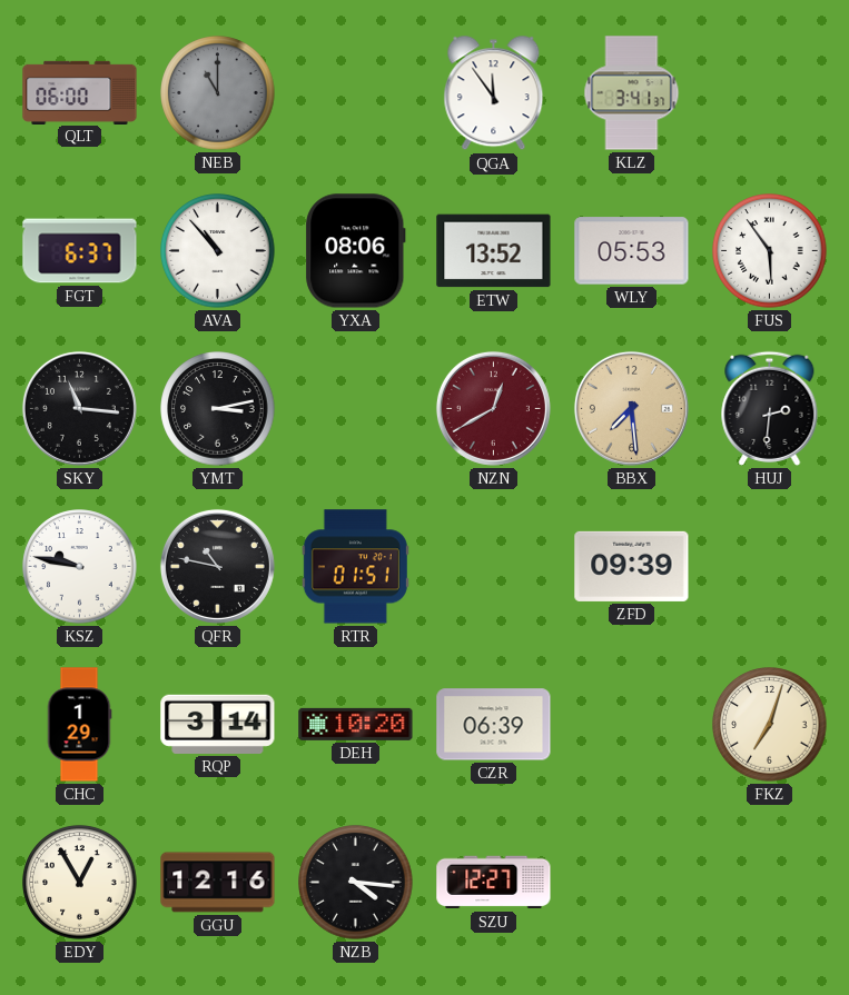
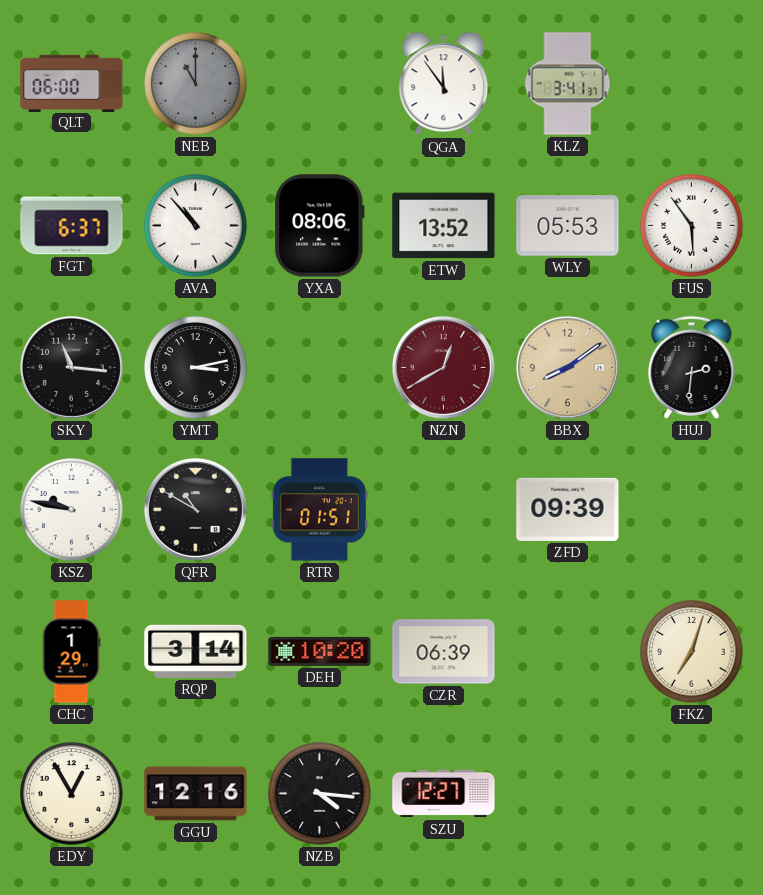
BBX: 7:29 -> 8:09
QFR: 10:47 -> 10:50
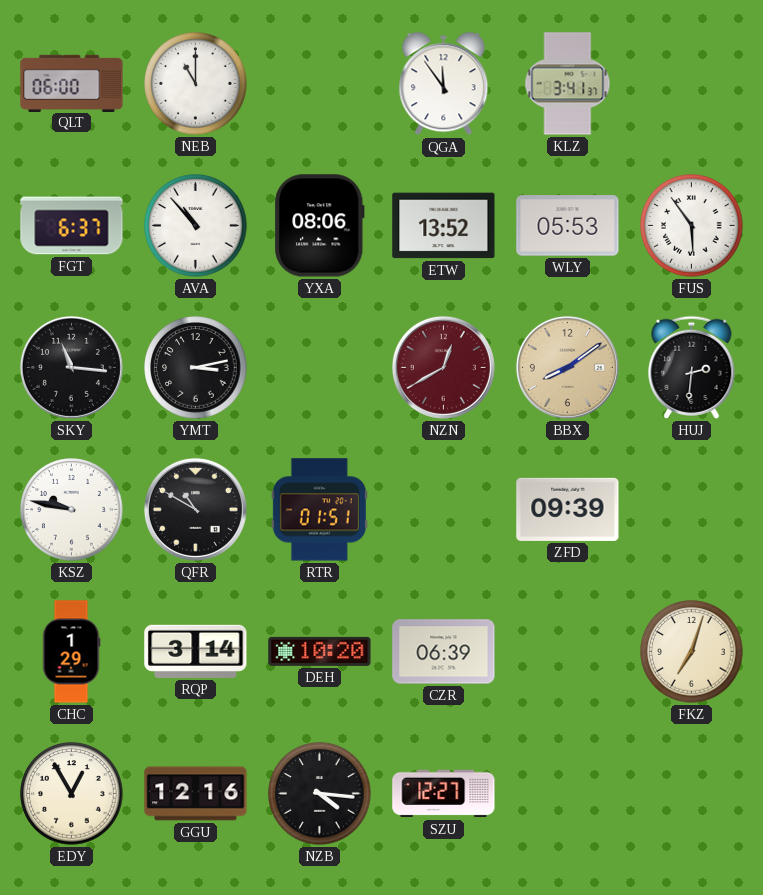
NEB dial: grey -> white
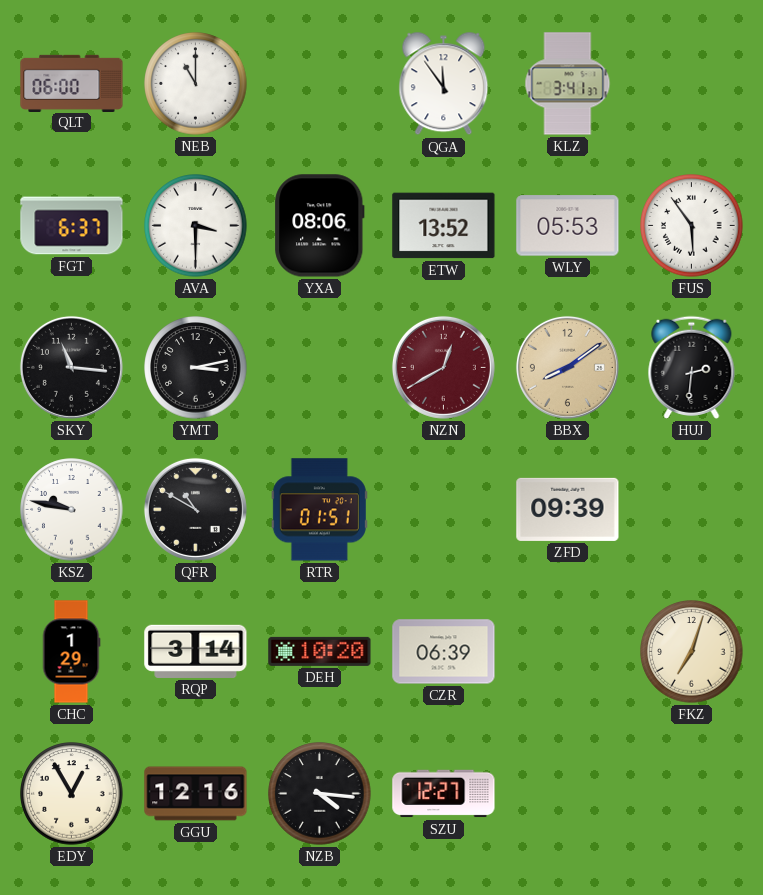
AVA: 10:53 -> 3:30
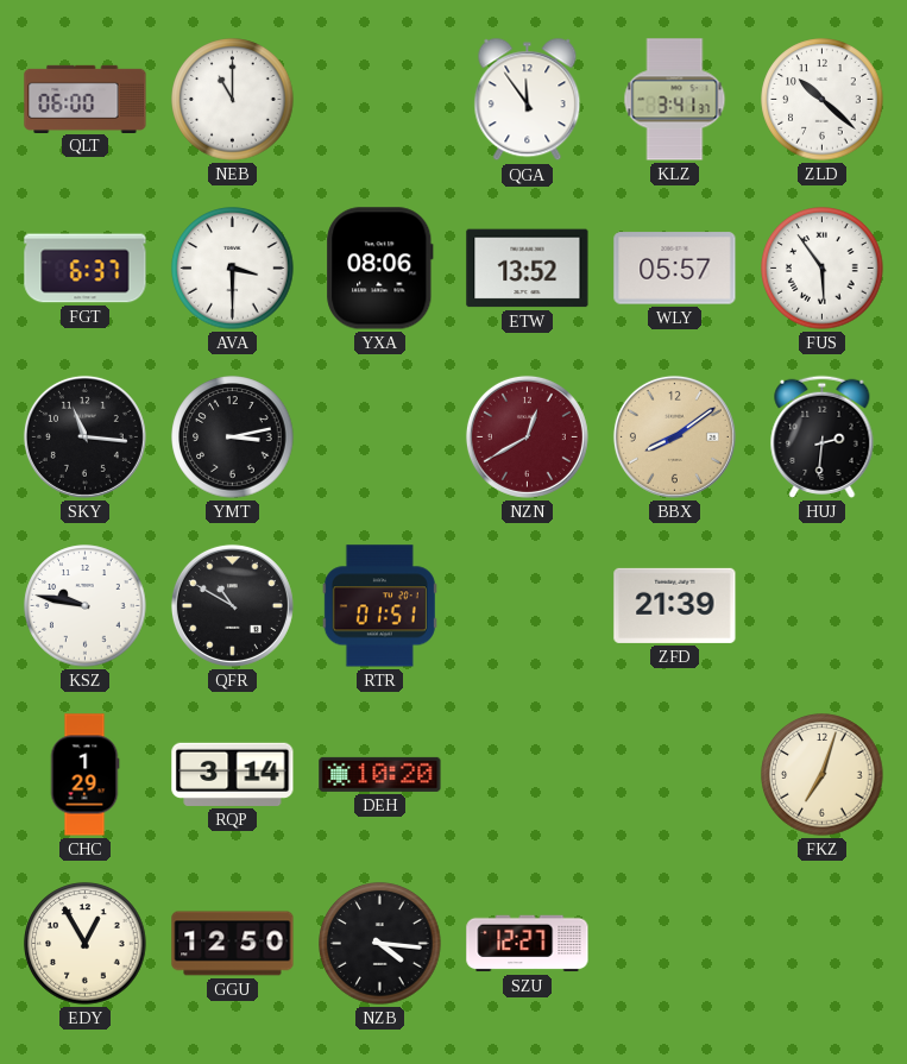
ZLD: none -> 10:22
WLY: 05:53 -> 05:57
ZFD: 09:39 -> 21:39
CZR: 06:39 -> none
GGU: 12:16 -> 12:50
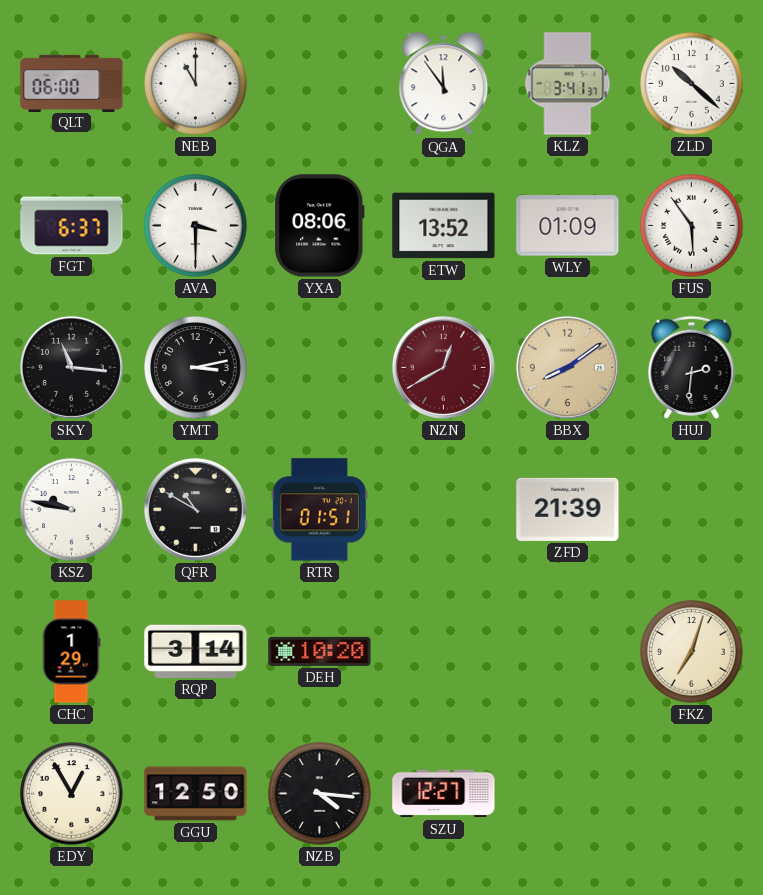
WLY: 05:57 -> 01:09
